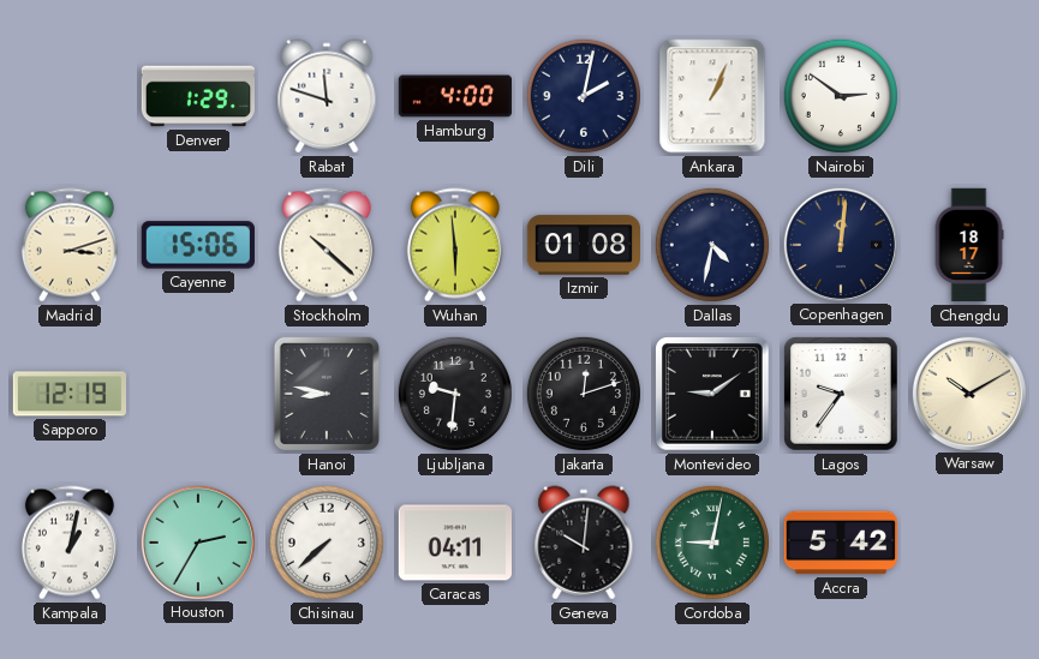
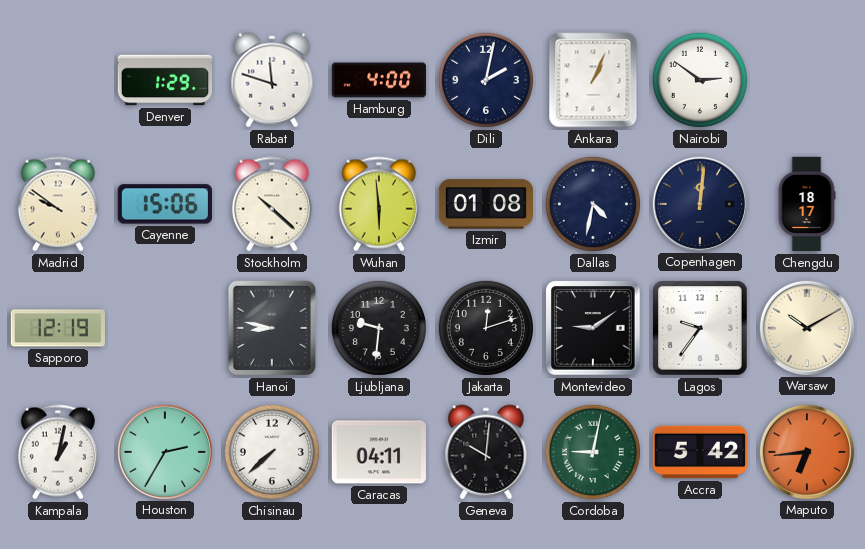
Madrid: 3:12 -> 9:51
Maputo: none -> 6:44
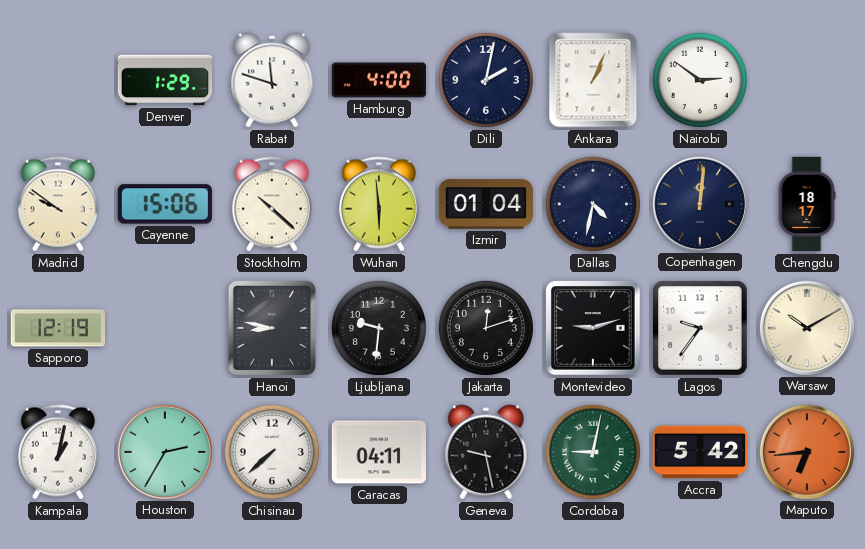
Izmir: 01:08 -> 01:04
Montevideo: 9:09 -> 9:12
Geneva: 10:01 -> 9:28
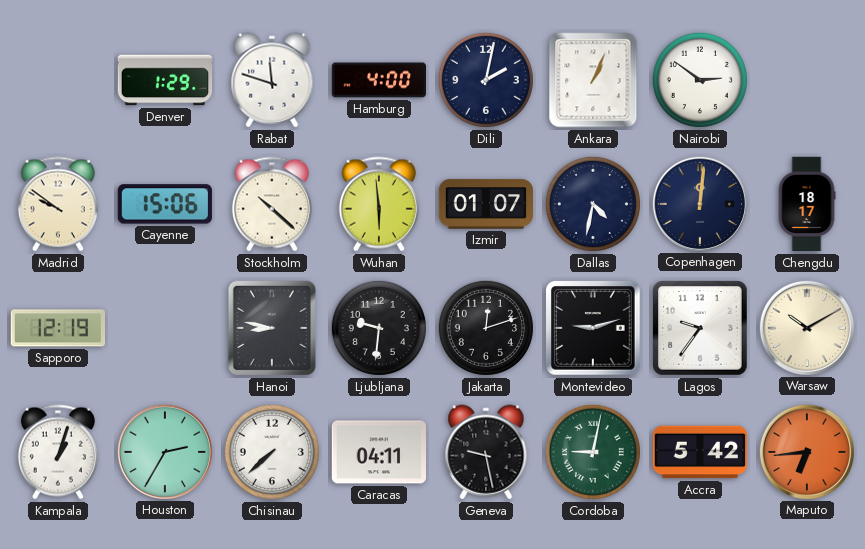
Izmir: 01:04 -> 01:07
Kampala: 1:02 -> 1:03
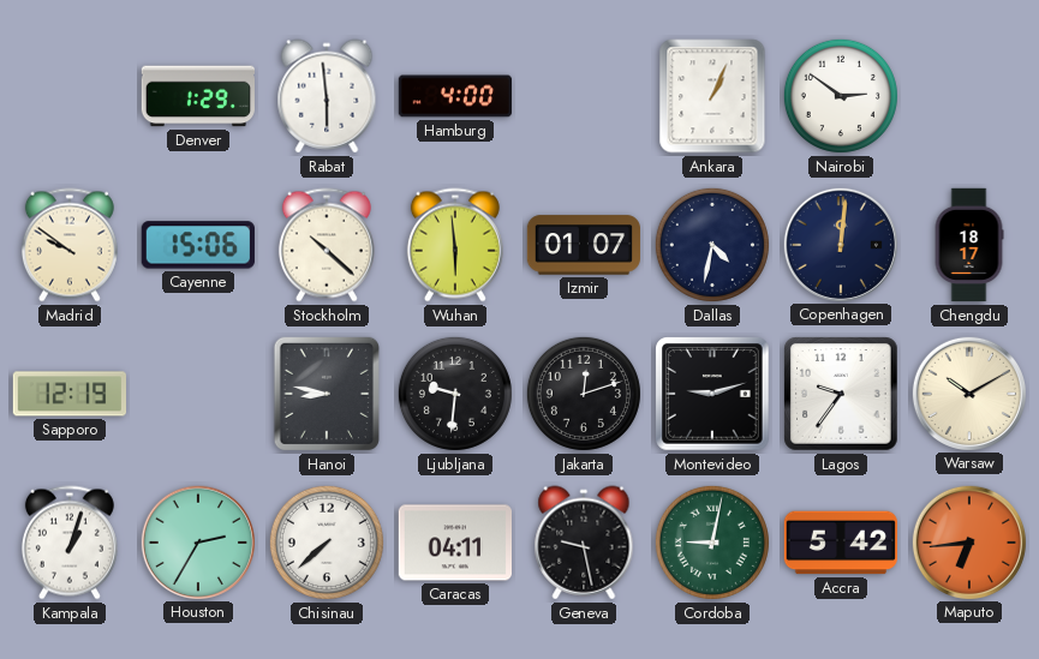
Rabat: 11:48 -> 5:59
Dili: 2:02 -> none
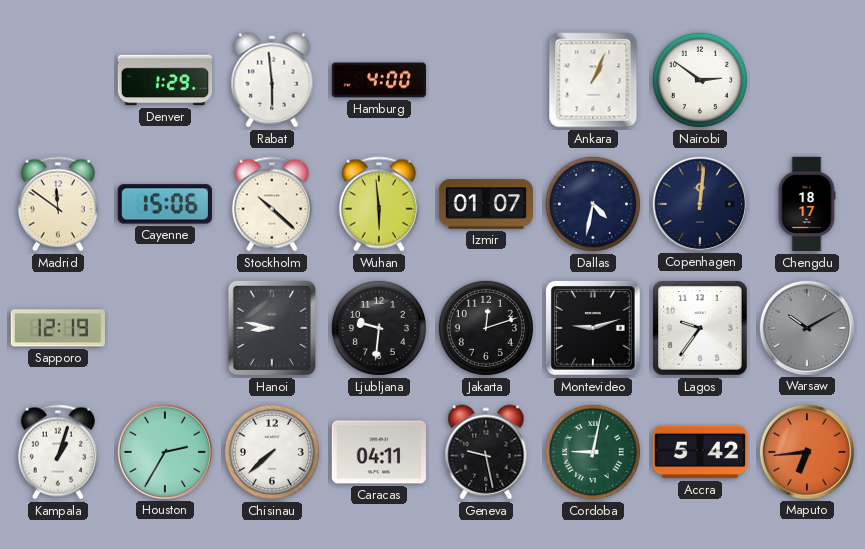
Madrid: 9:51 -> 11:51
Warsaw dial: cream -> grey
